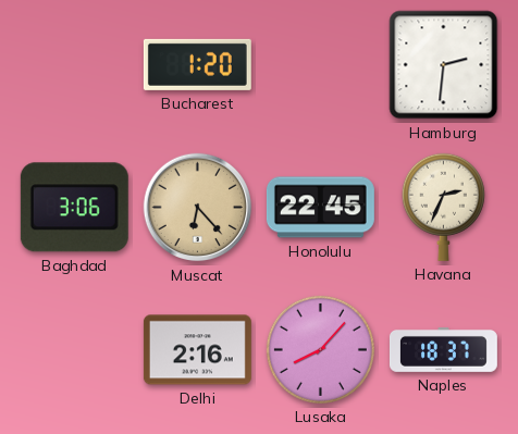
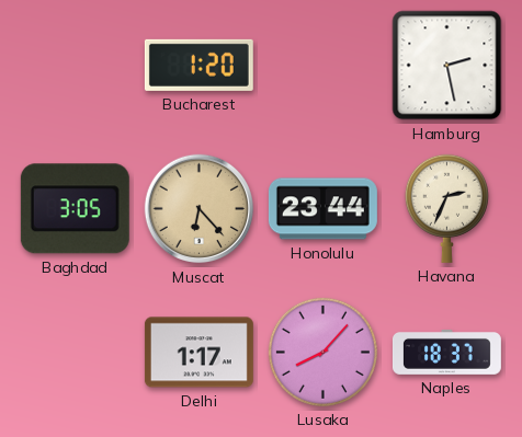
Hamburg: 2:31 -> 2:28
Baghdad: 3:06 -> 3:05
Honolulu: 22:45 -> 23:44
Delhi: 2:16 -> 1:17
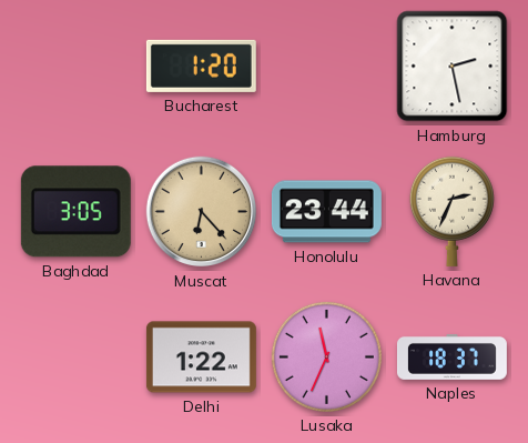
Delhi: 1:17 -> 1:22
Lusaka: 8:07 -> 11:34
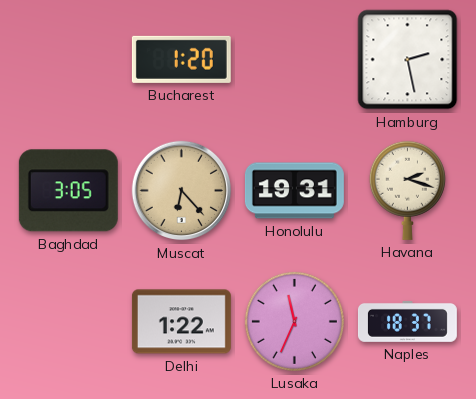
Honolulu: 23:44 -> 19:31
Havana: 2:34 -> 2:18
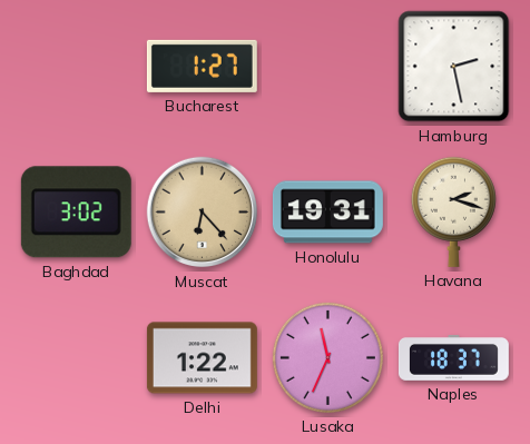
Bucharest: 1:20 -> 1:27
Baghdad: 3:05 -> 3:02
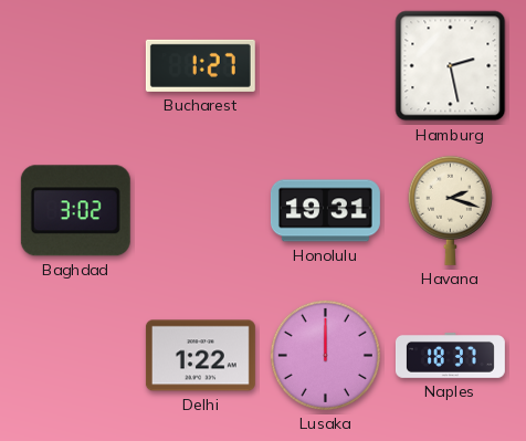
Muscat: 6:23 -> none
Lusaka: 11:34 -> 12:00
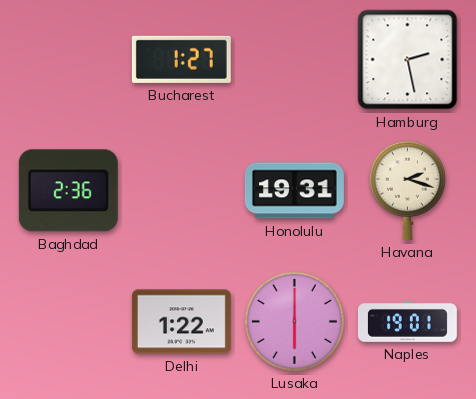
Baghdad: 3:02 -> 2:36
Lusaka: 12:00 -> 6:00
Naples: 18:37 -> 19:01
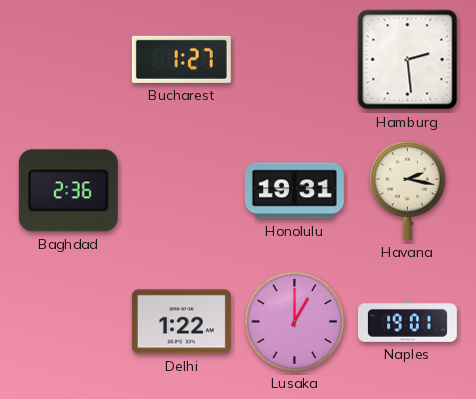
Hamburg: 2:28 -> 2:29
Havana: 2:18 -> 2:17
Lusaka: 6:00 -> 1:00
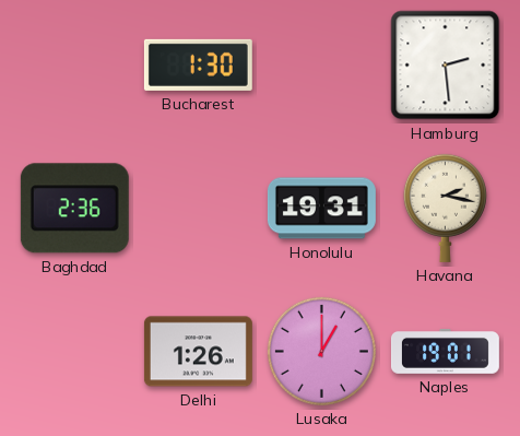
Bucharest: 1:27 -> 1:30
Delhi: 1:22 -> 1:26
